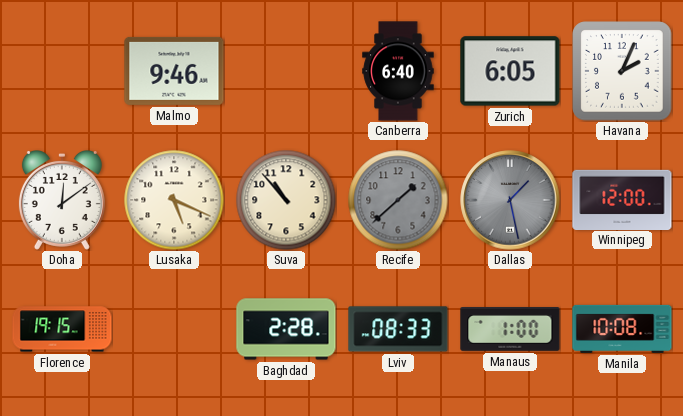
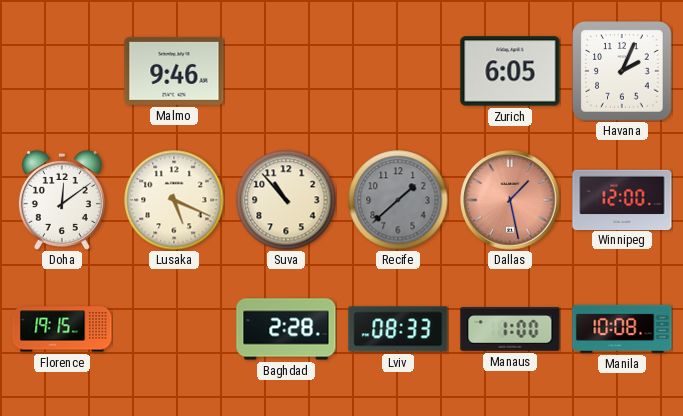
Canberra: 6:40 -> none
Dallas dial: grey -> salmon
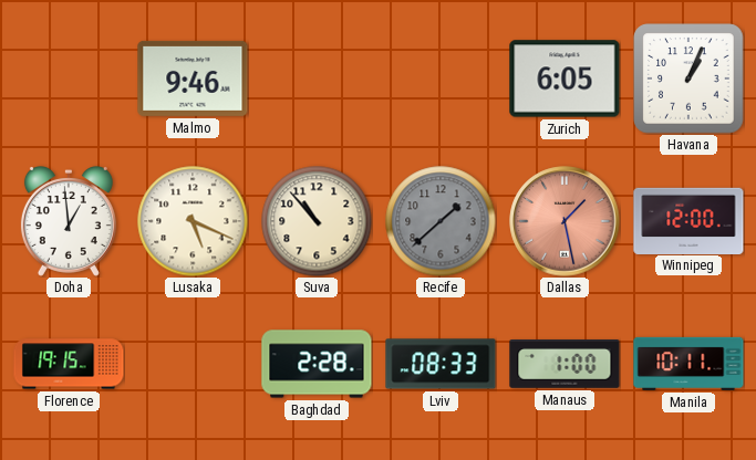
Havana: 2:04 -> 1:04
Doha: 12:09 -> 12:59
Manila: 10:08 -> 10:11
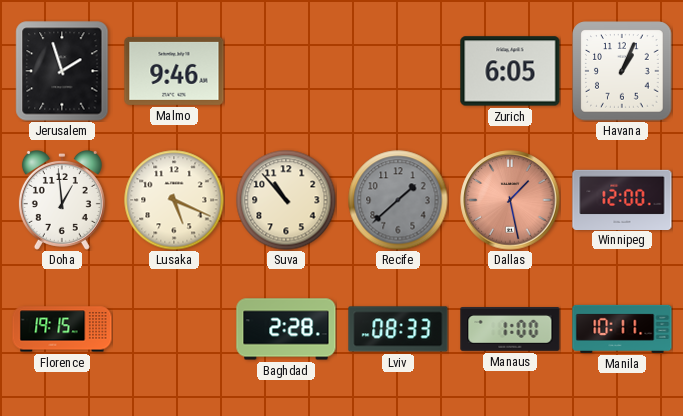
Jerusalem: none -> 1:57
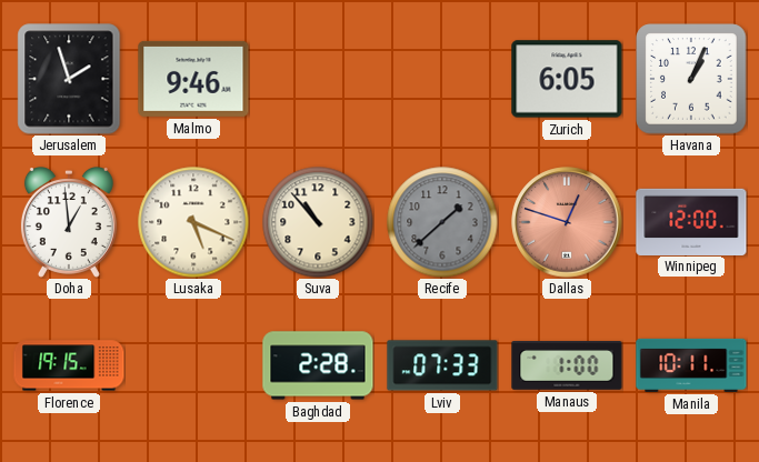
Dallas: 1:28 -> 12:48
Lviv: 08:33 -> 07:33
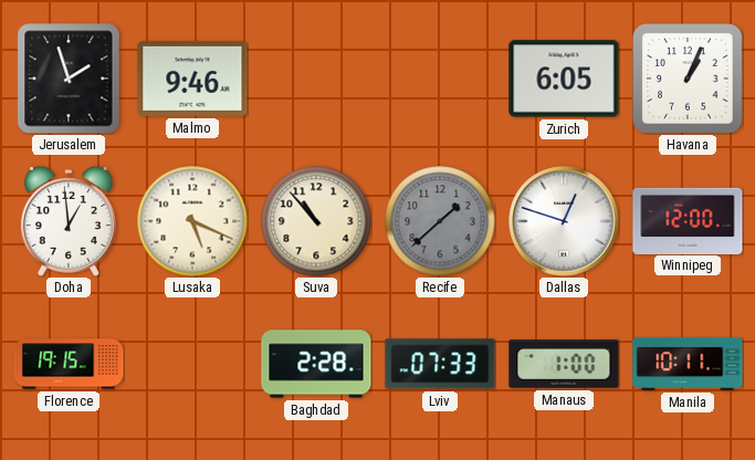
Dallas dial: salmon -> white
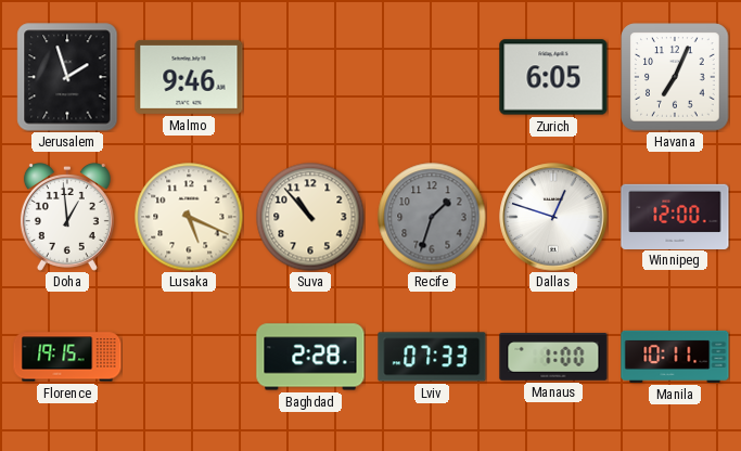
Havana: 1:04 -> 7:04
Recife: 1:38 -> 1:33
